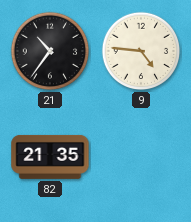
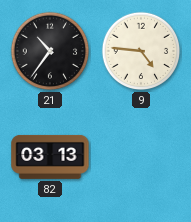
82: 21:35 -> 03:13
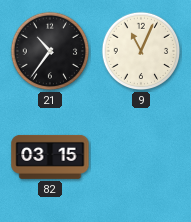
9: 4:46 -> 11:04
82: 03:13 -> 03:15
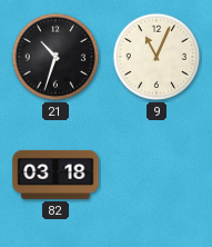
21: 10:36 -> 10:33
82: 03:15 -> 03:18
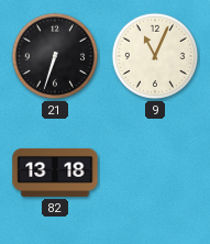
21: 10:33 -> 6:33
82: 03:18 -> 13:18
